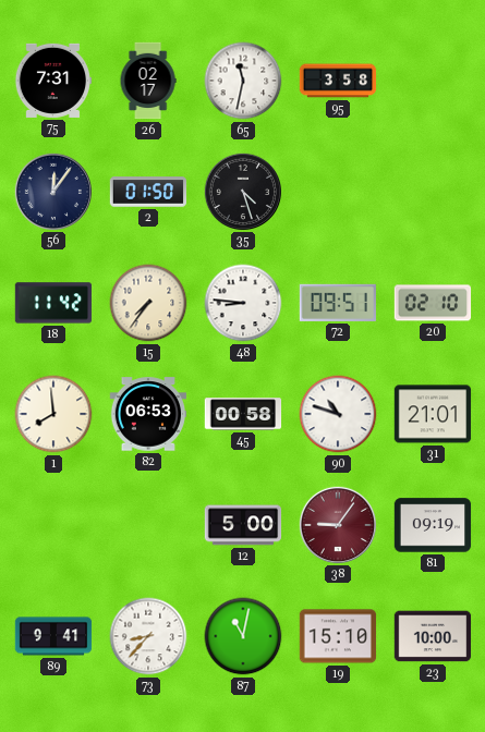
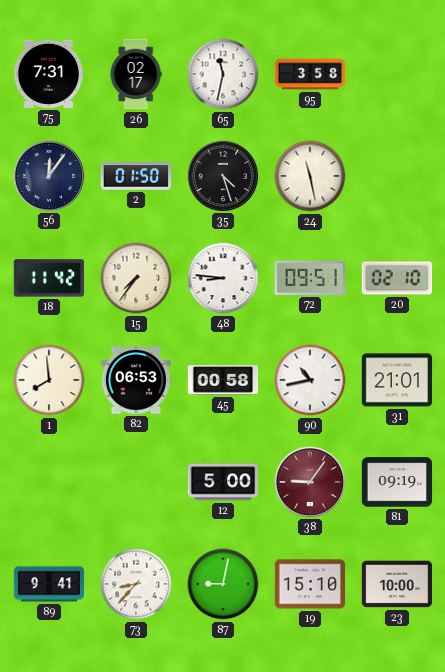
24: none -> 11:28
90: 10:48 -> 10:43
87: 11:02 -> 9:02
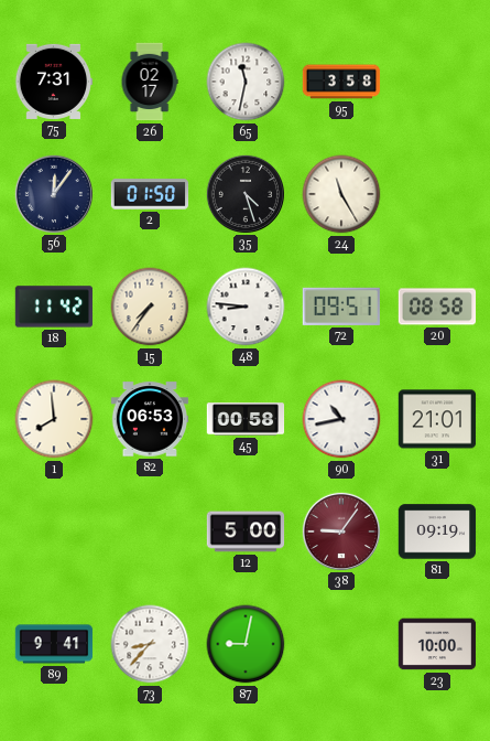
24: 11:28 -> 11:25
20: 02:10 -> 08:58
19: 15:10 -> none
